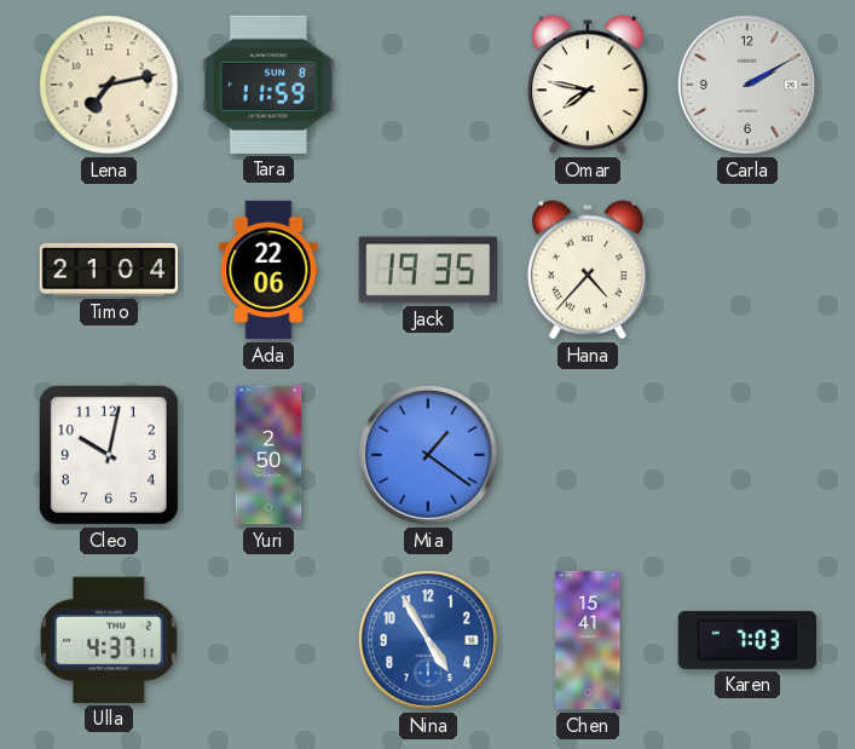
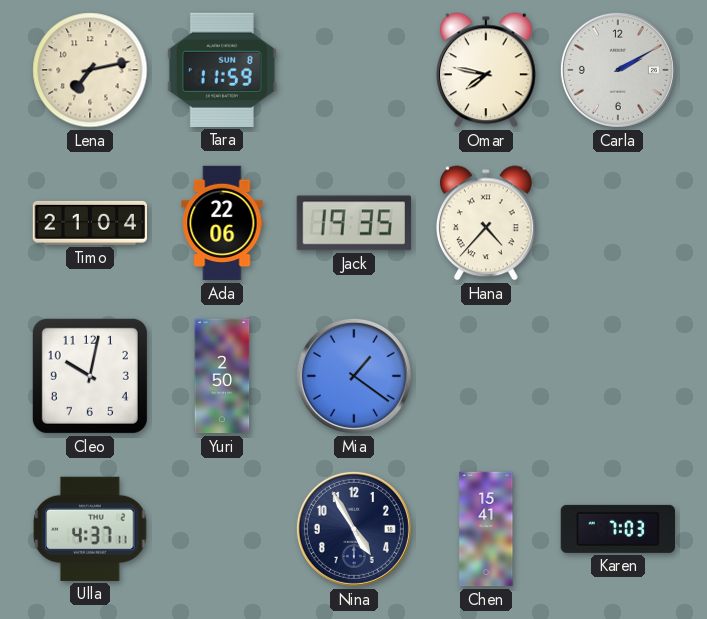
Nina dial: blue -> navy
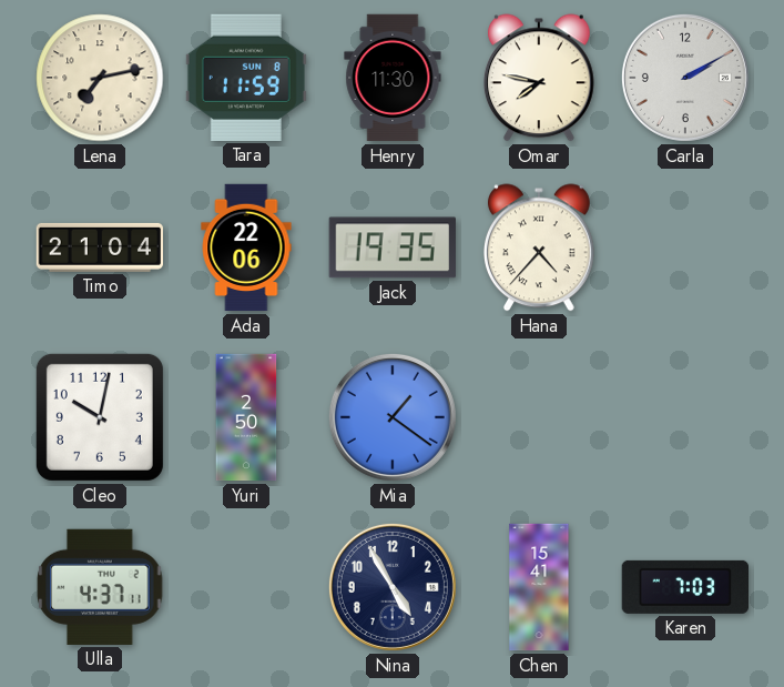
Henry: none -> 11:30
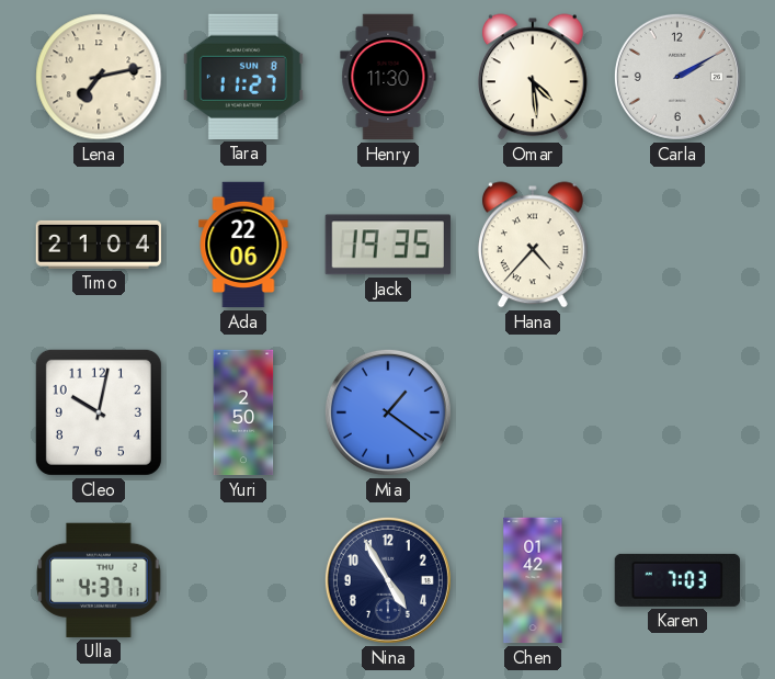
Tara: 11:59 -> 11:27
Omar: 7:47 -> 4:29
Chen: 15:41 -> 01:42
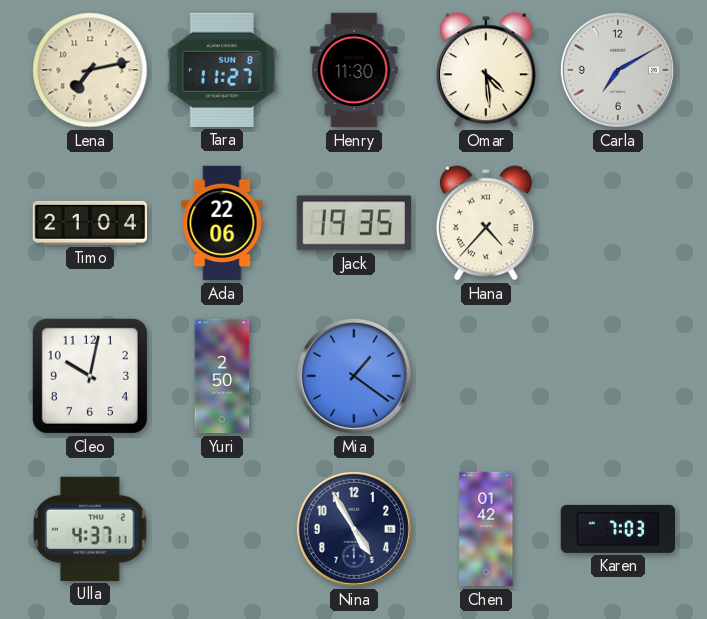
Carla: 2:10 -> 7:10
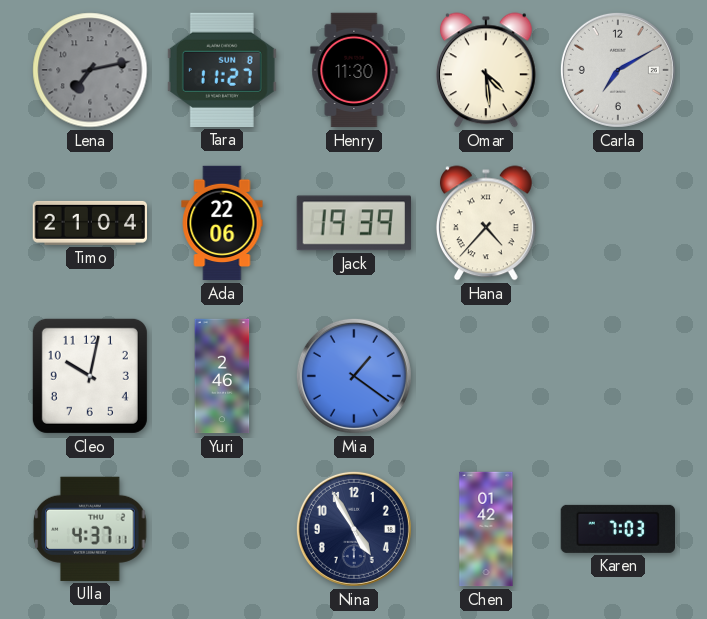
Lena dial: cream -> grey
Jack: 19:35 -> 19:39
Yuri: 2:50 -> 2:46
